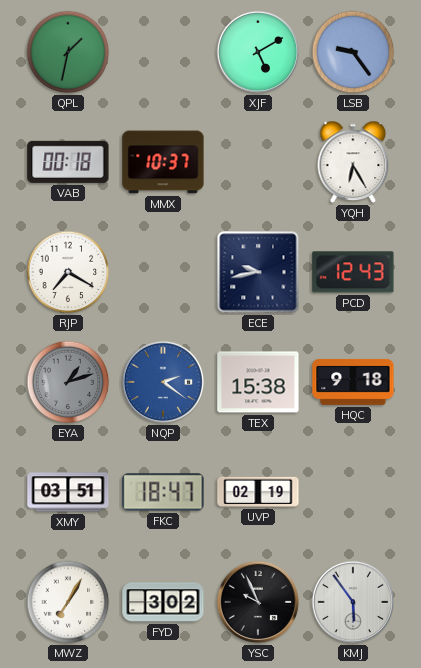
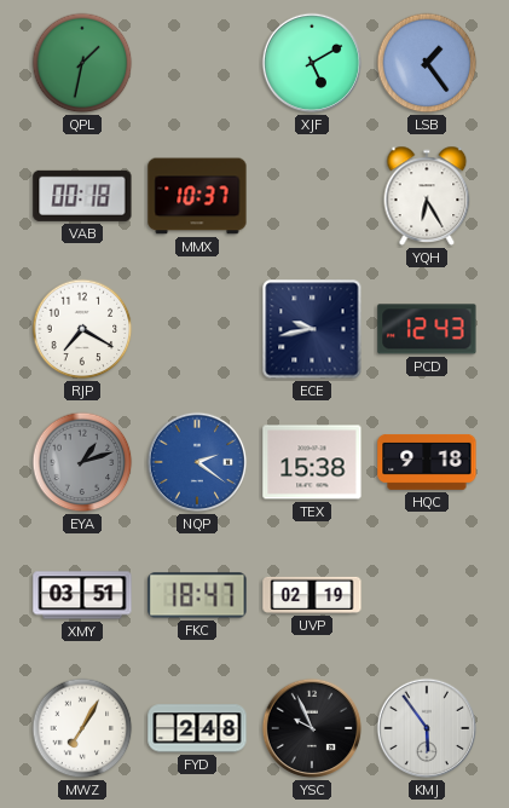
LSB: 9:24 -> 1:24
FYD: 3:02 -> 2:48
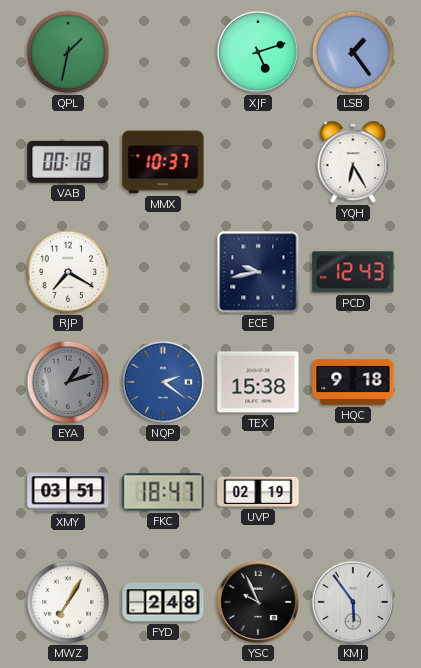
XJF: 5:10 -> 5:12
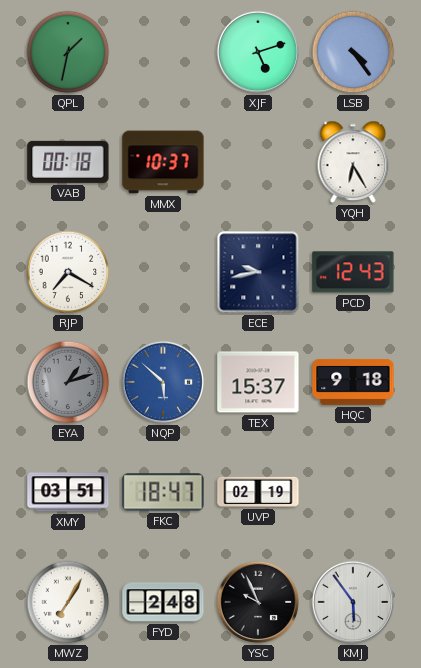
LSB: 1:24 -> 4:24
NQP: 2:21 -> 5:52
TEX: 15:38 -> 15:37
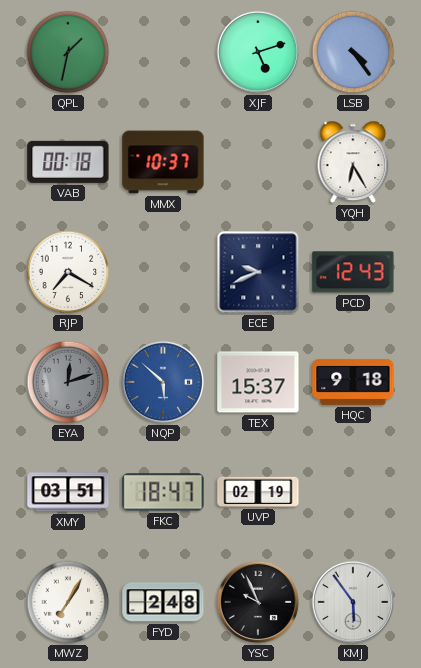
ECE: 9:43 -> 9:41
EYA: 1:12 -> 12:12
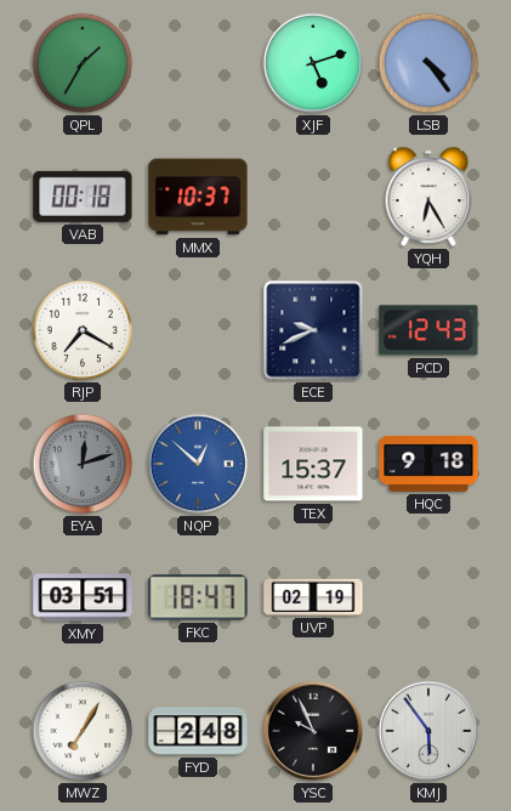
QPL: 1:32 -> 1:35
NQP: 5:52 -> 12:52
